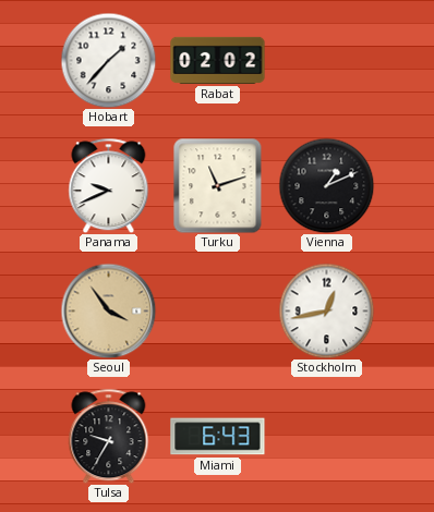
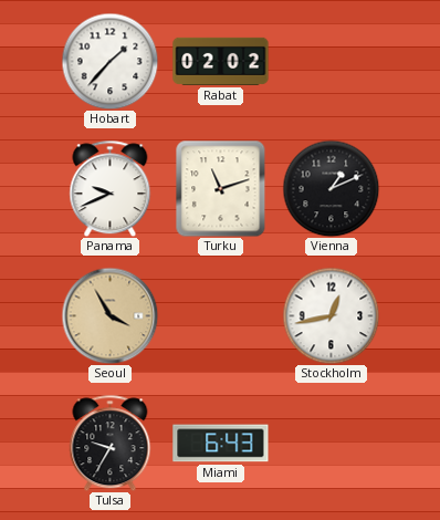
Seoul: 3:54 -> 3:55
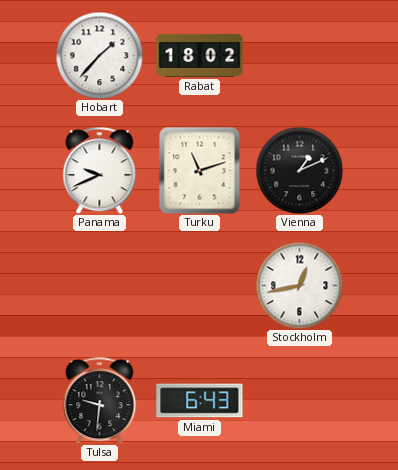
Rabat: 02:02 -> 18:02
Seoul: 3:55 -> none
Tulsa: 9:35 -> 9:31
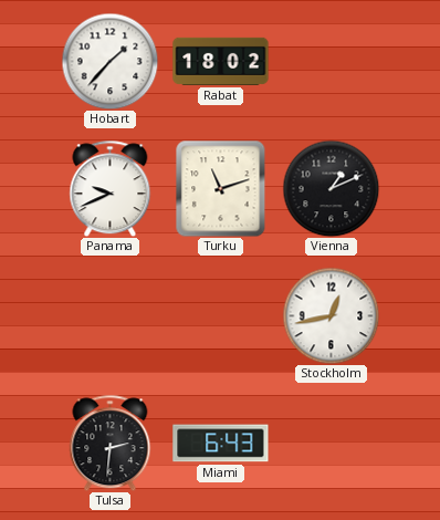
Tulsa: 9:31 -> 2:31
